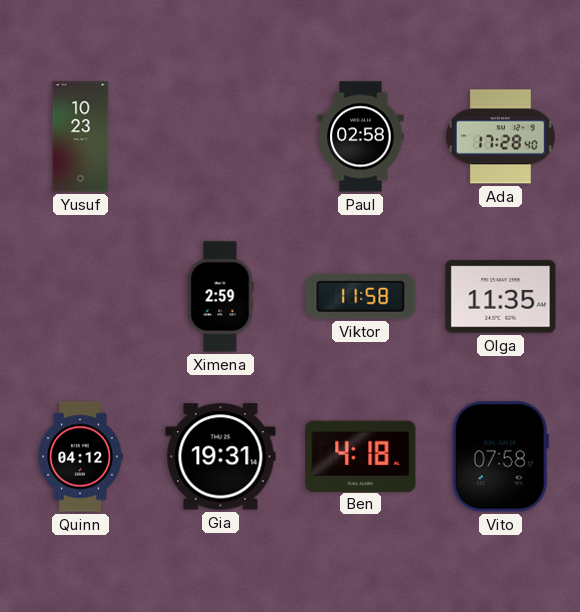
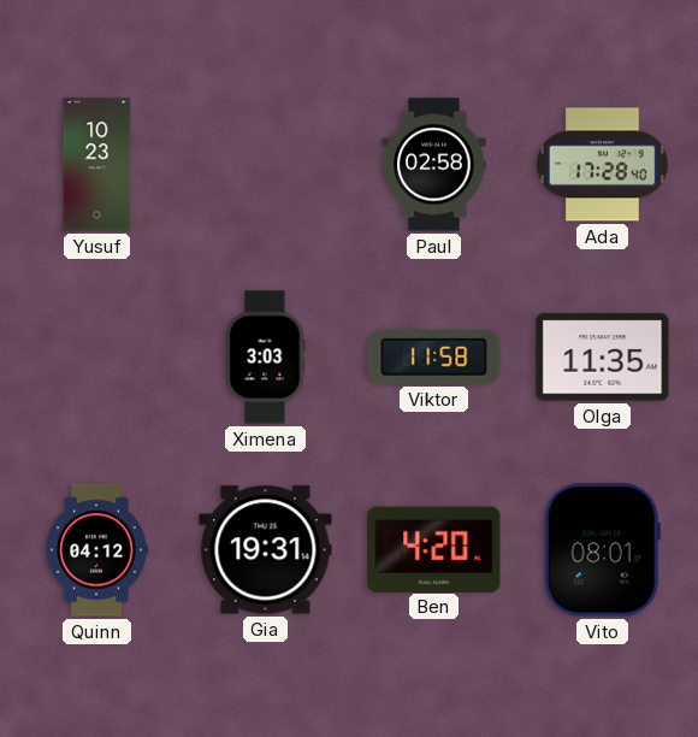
Ximena: 2:59 -> 3:03
Ben: 4:18 -> 4:20
Vito: 07:58 -> 08:01
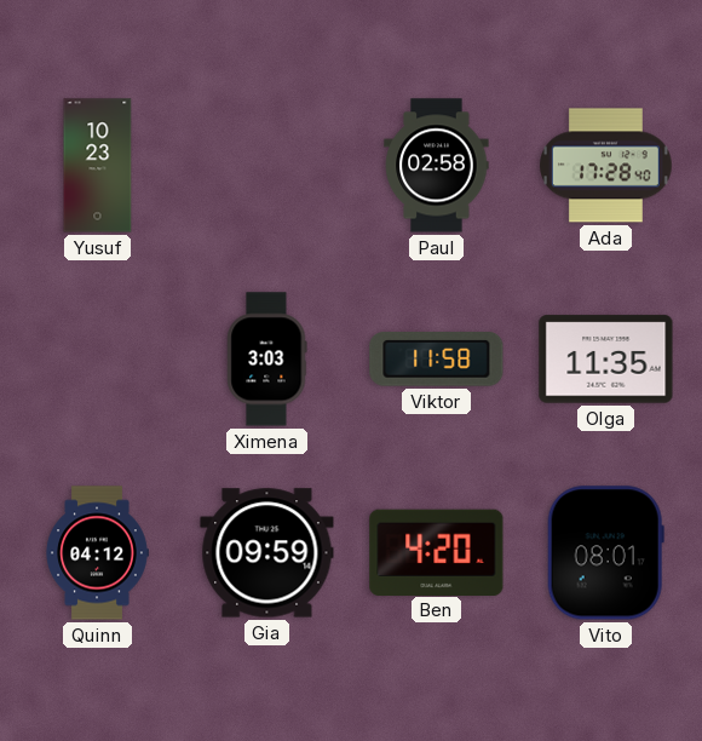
Gia: 19:31 -> 09:59
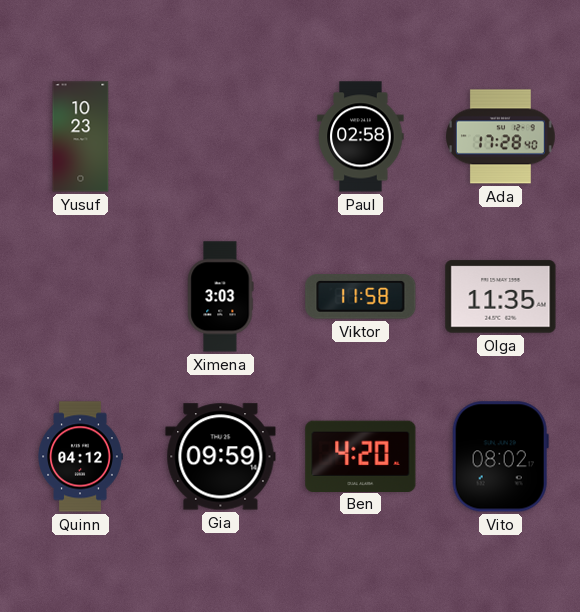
Vito: 08:01 -> 08:02
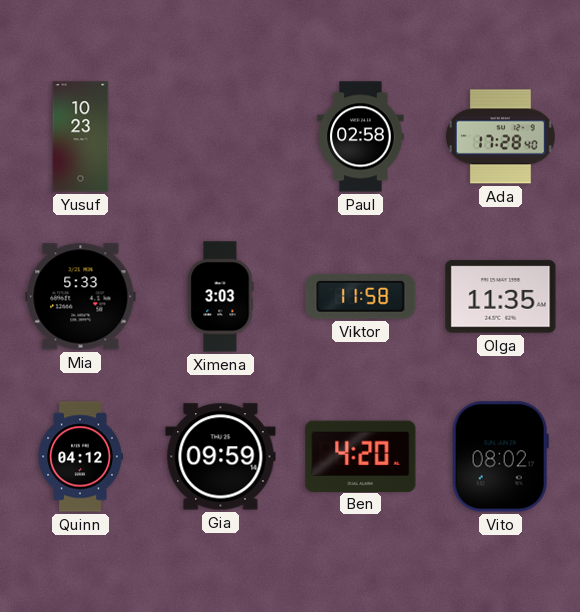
Mia: none -> 5:33
